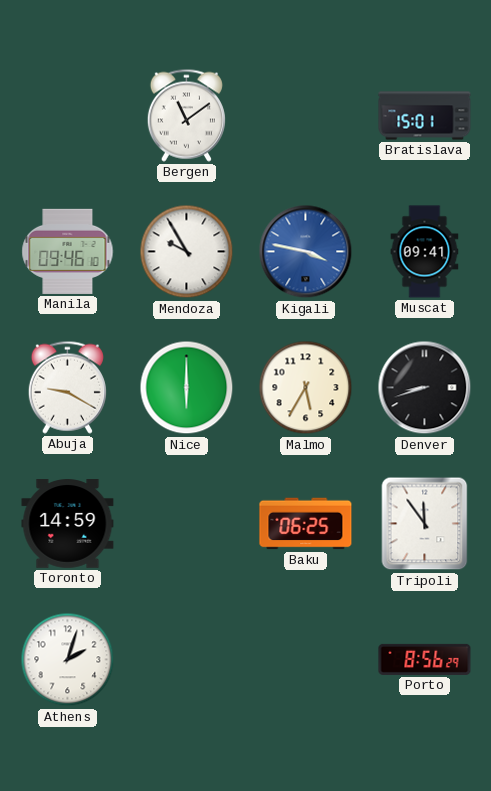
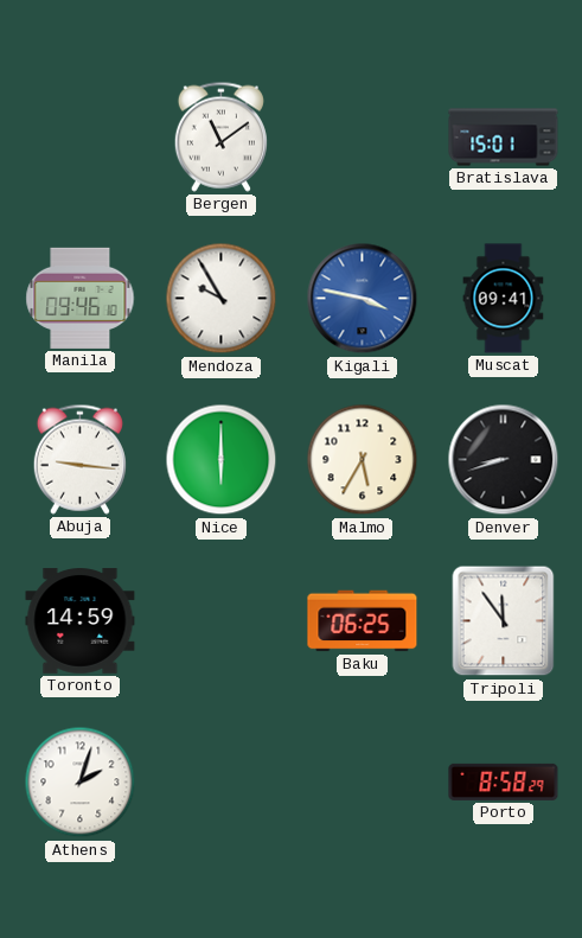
Abuja: 9:20 -> 9:16
Porto: 8:56 -> 8:58
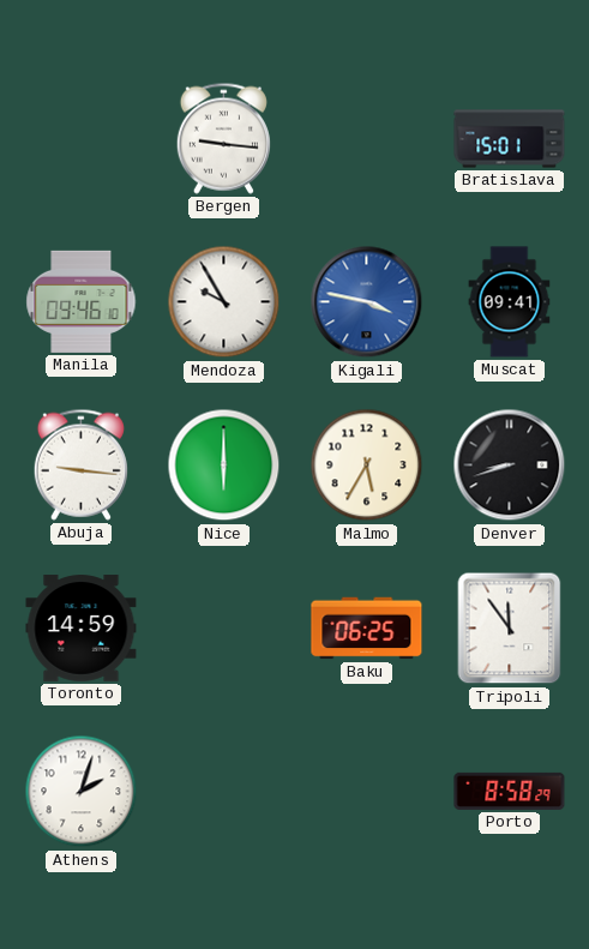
Bergen: 11:09 -> 9:16
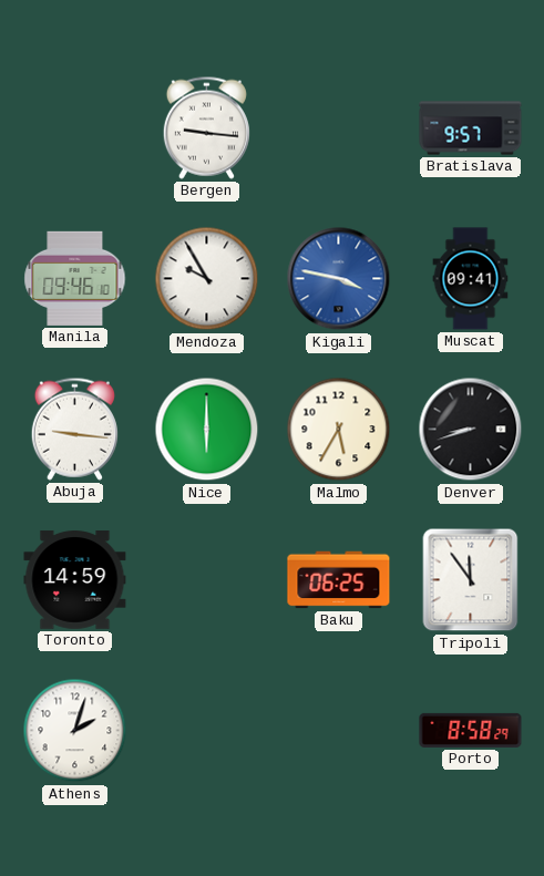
Bratislava: 15:01 -> 9:57
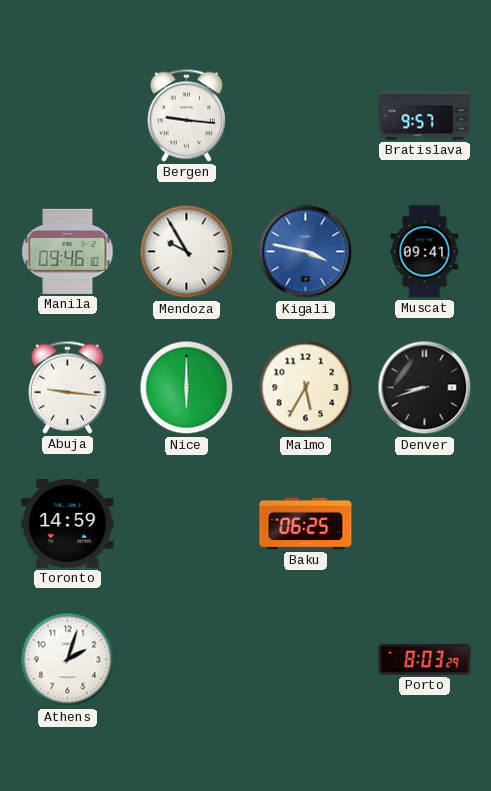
Tripoli: 11:54 -> none
Porto: 8:58 -> 8:03
